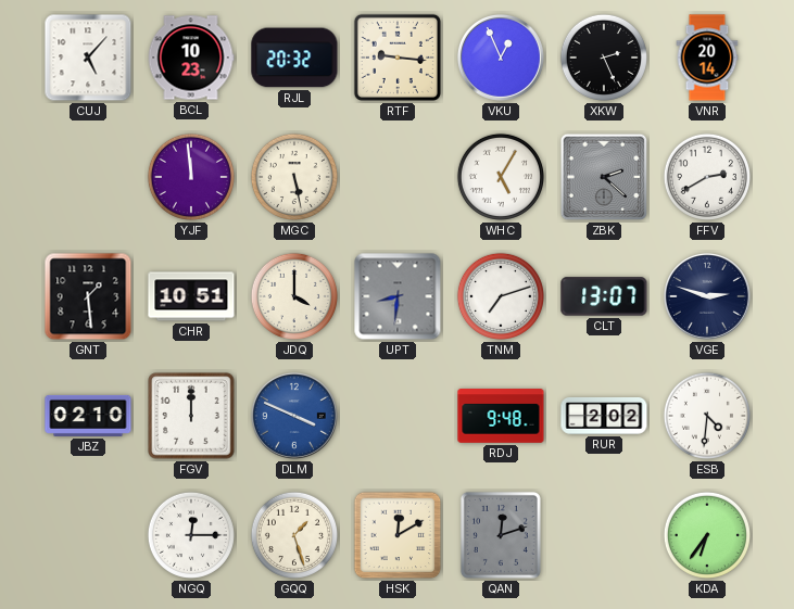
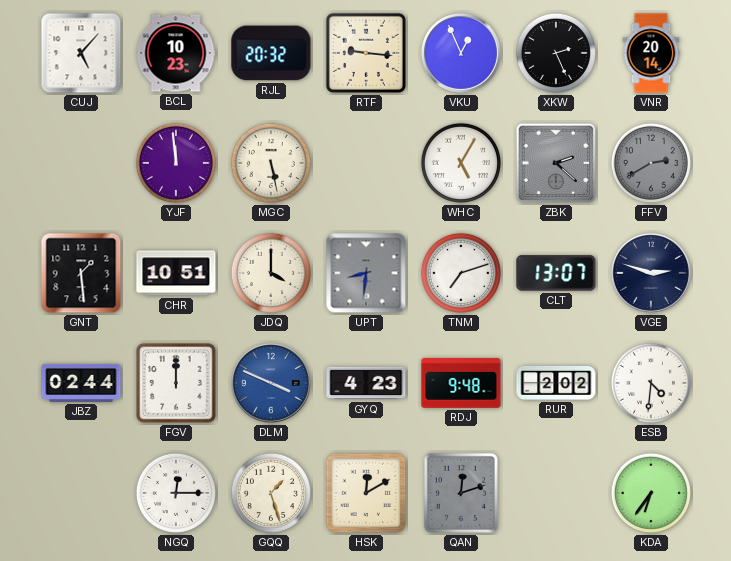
FFV dial: white -> grey
JBZ: 02:10 -> 02:44
GYQ: none -> 4:23
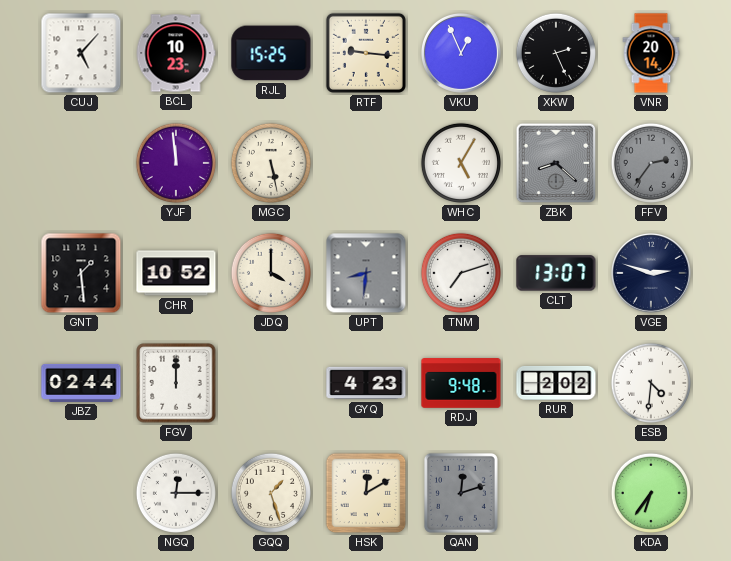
RJL: 20:32 -> 15:25
ZBK: 2:22 -> 8:22
FFV: 2:40 -> 2:36
CHR: 10:51 -> 10:52
DLM: 3:49 -> none
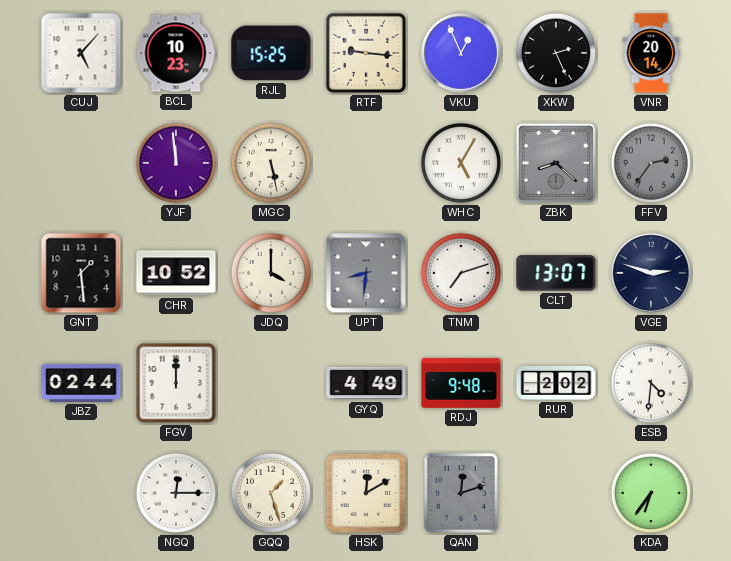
GYQ: 4:23 -> 4:49
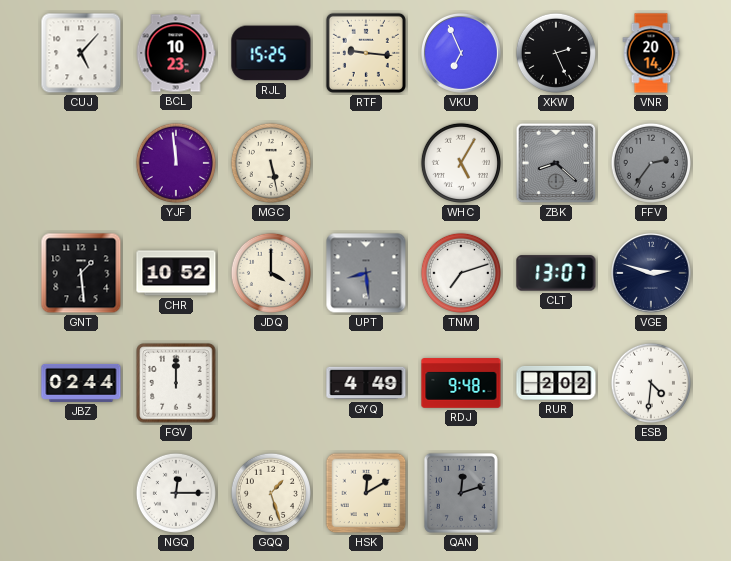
VKU: 12:56 -> 6:56
UPT: 8:31 -> 8:29
KDA: 6:36 -> none
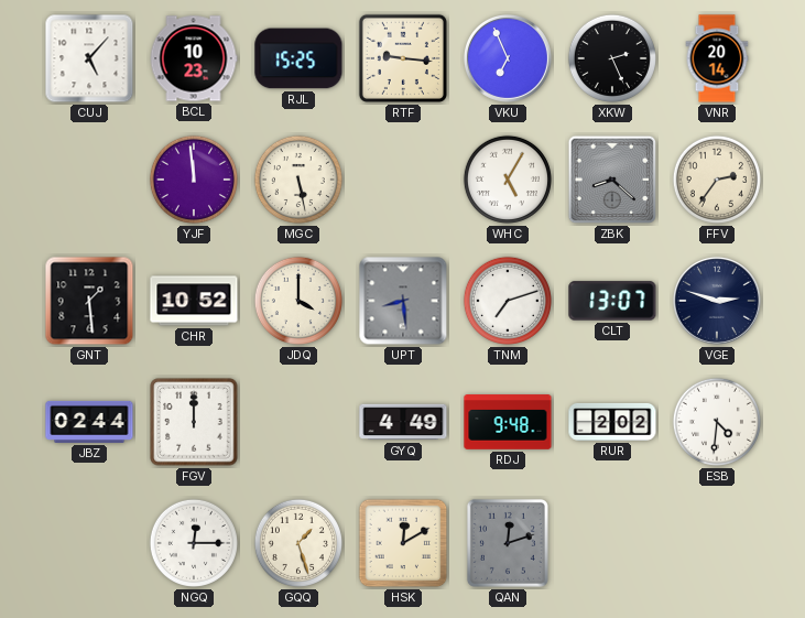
FFV dial: grey -> cream
